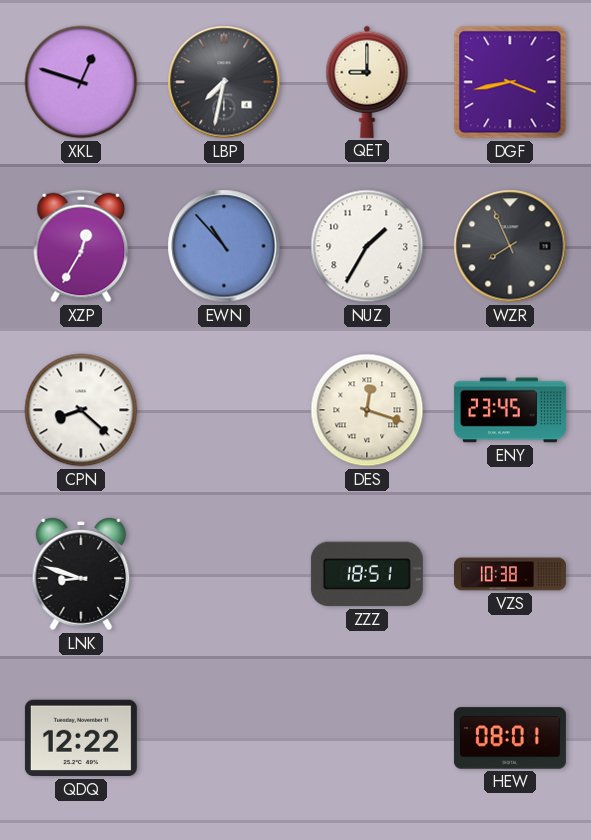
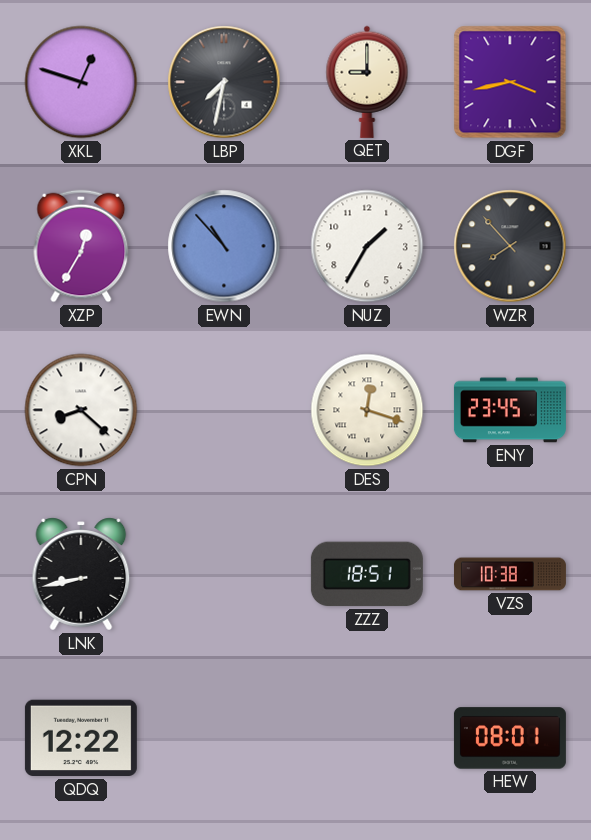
WZR: 7:56 -> 7:53
LNK: 8:48 -> 8:43
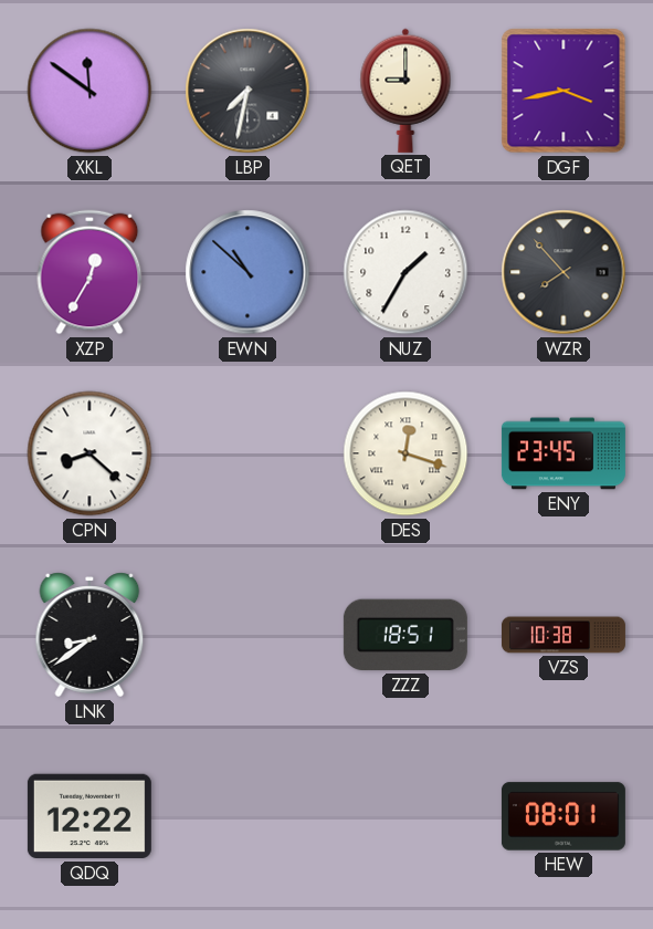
XKL: 12:48 -> 11:51
EWN: 10:53 -> 10:52
LNK: 8:43 -> 8:39
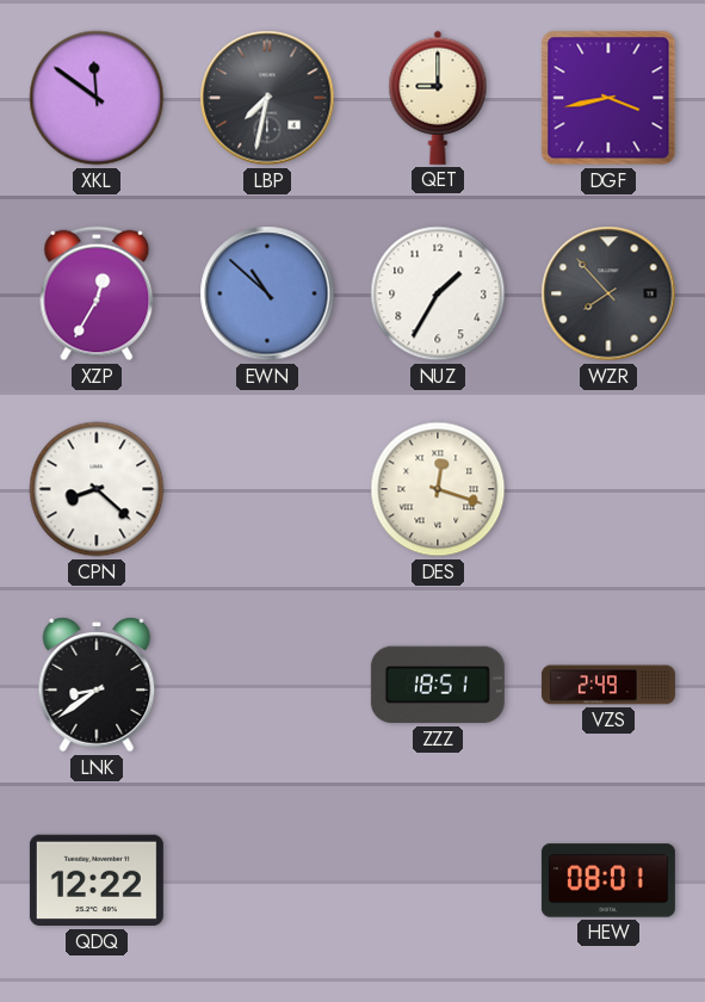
ENY: 23:45 -> none
VZS: 10:38 -> 2:49
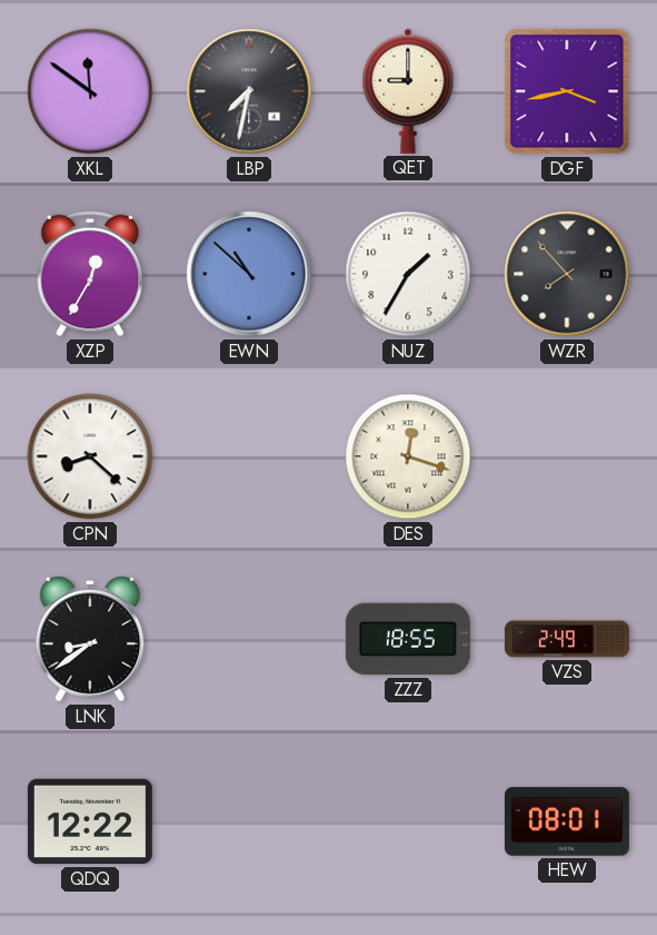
ZZZ: 18:51 -> 18:55
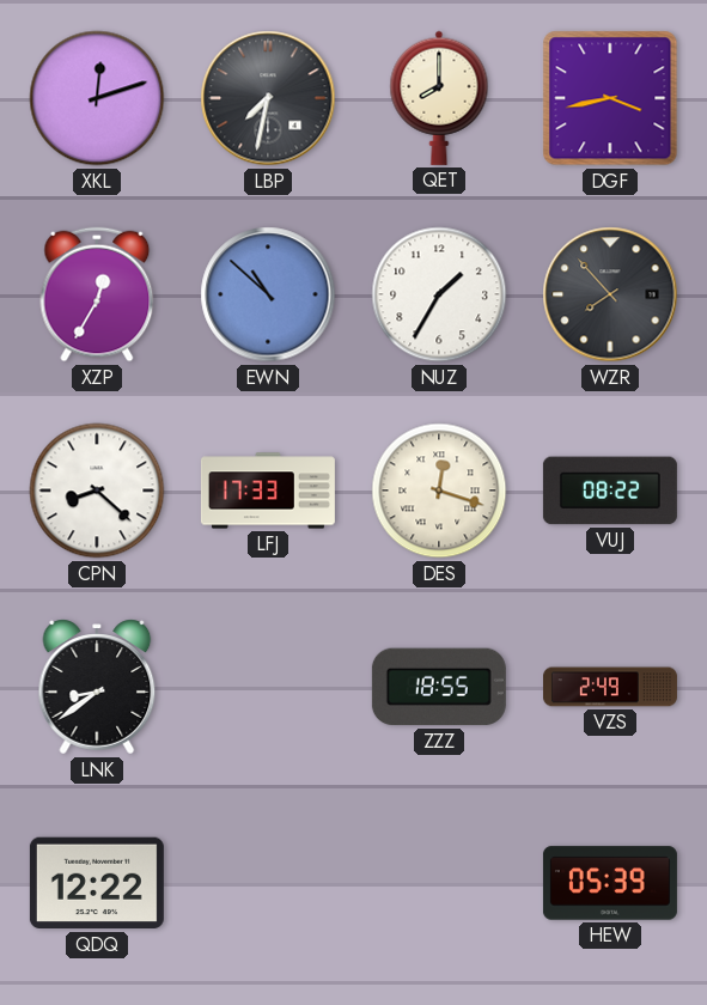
XKL: 11:51 -> 12:12
QET: 9:00 -> 8:00
LFJ: none -> 17:33
VUJ: none -> 08:22
HEW: 08:01 -> 05:39
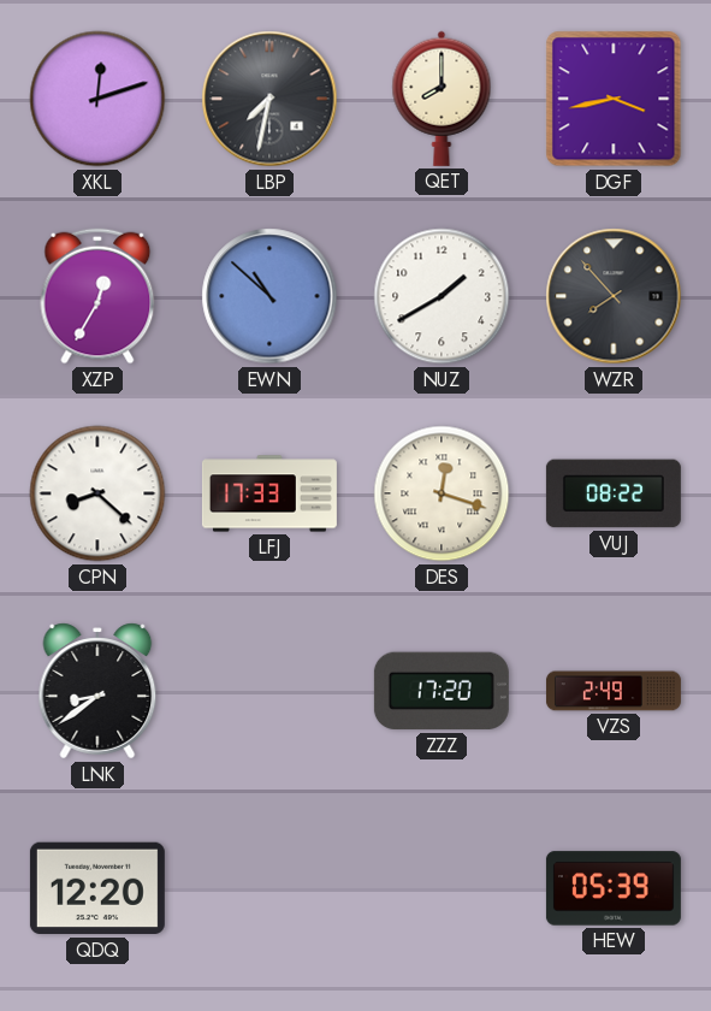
NUZ: 1:35 -> 1:40
ZZZ: 18:55 -> 17:20
QDQ: 12:22 -> 12:20
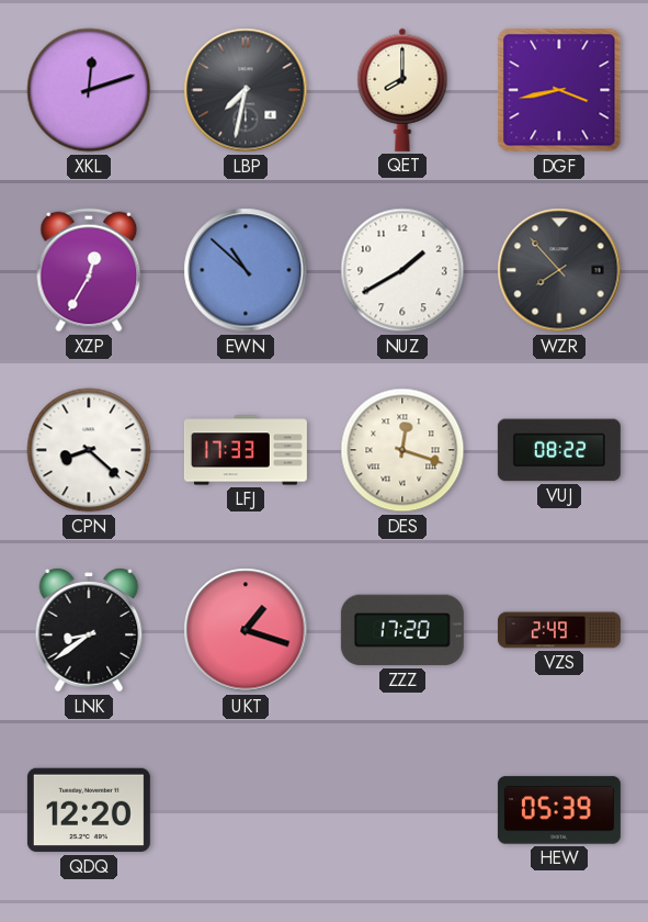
UKT: none -> 1:18
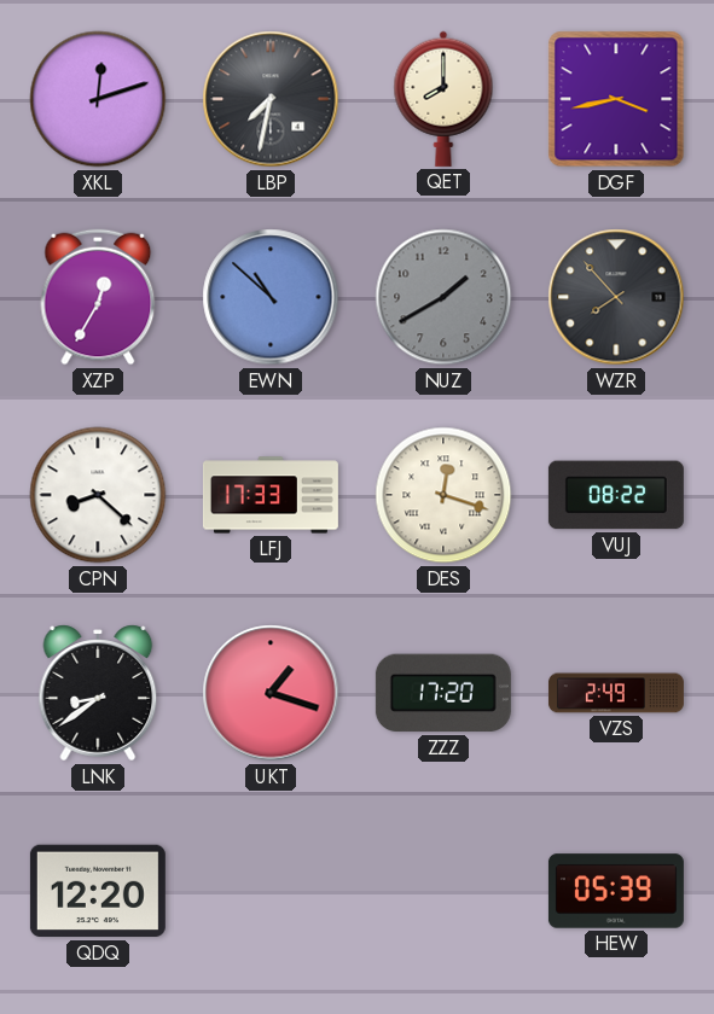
NUZ dial: white -> grey
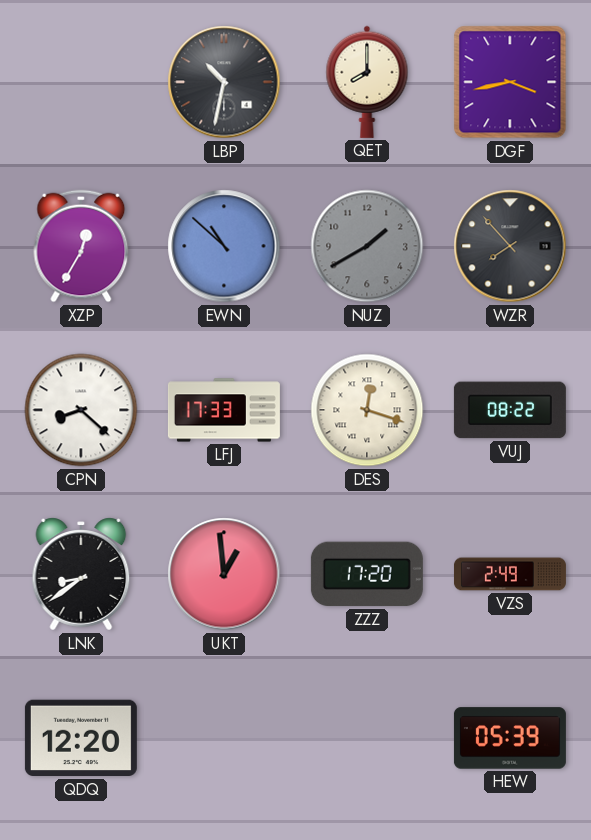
XKL: 12:12 -> none
LBP: 7:32 -> 10:32
UKT: 1:18 -> 12:59
